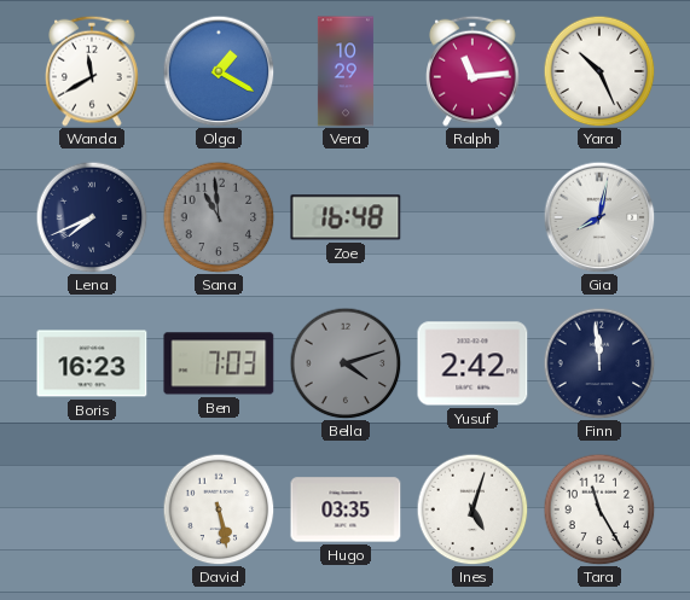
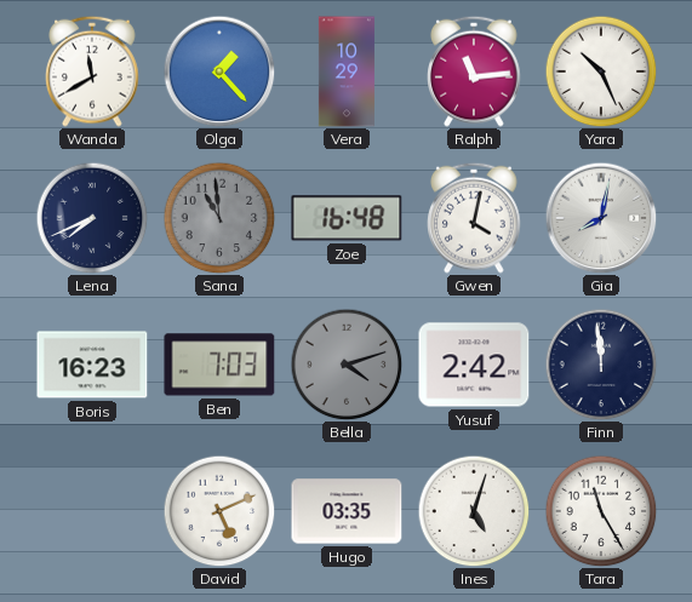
Olga: 1:20 -> 1:23
Gwen: none -> 4:02
David: 5:28 -> 5:11
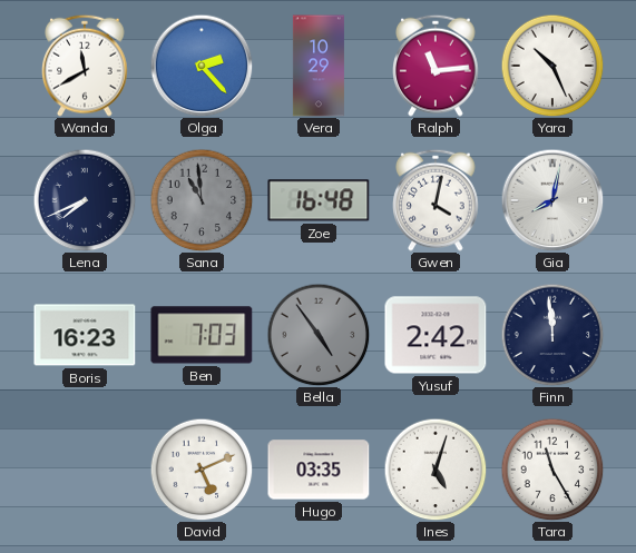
Olga: 1:23 -> 2:23
Bella: 4:12 -> 4:54
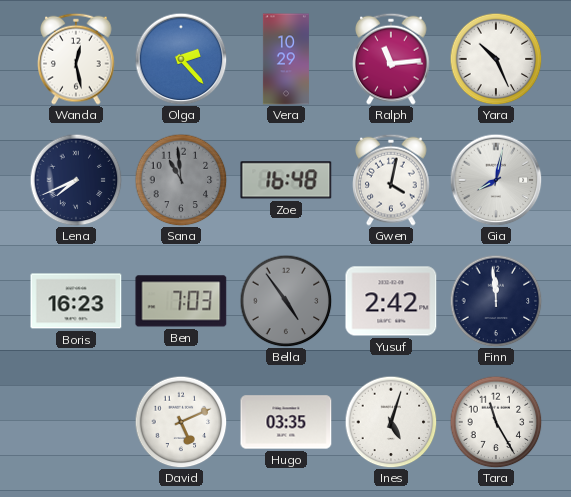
Wanda: 11:40 -> 12:28
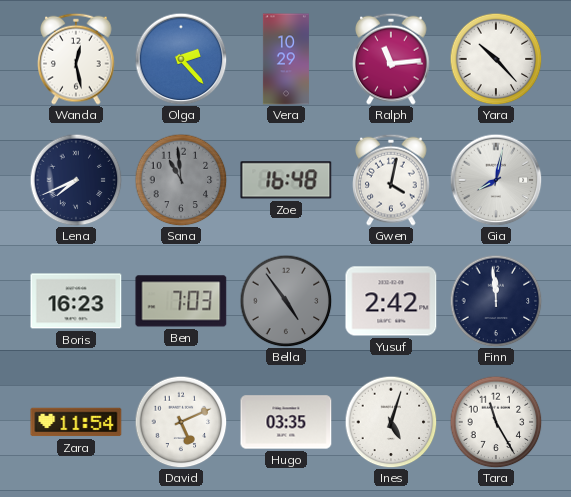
Yara: 10:26 -> 10:23
Zara: none -> 11:54
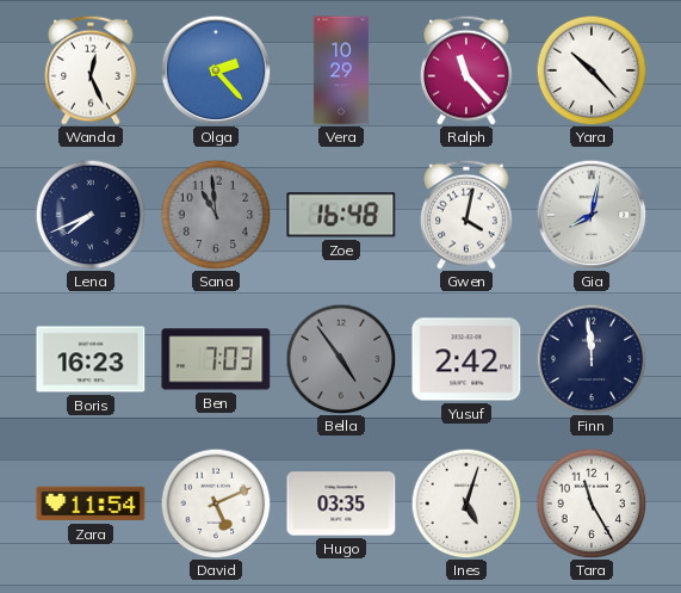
Wanda: 12:28 -> 12:26
Ralph: 11:14 -> 11:23
